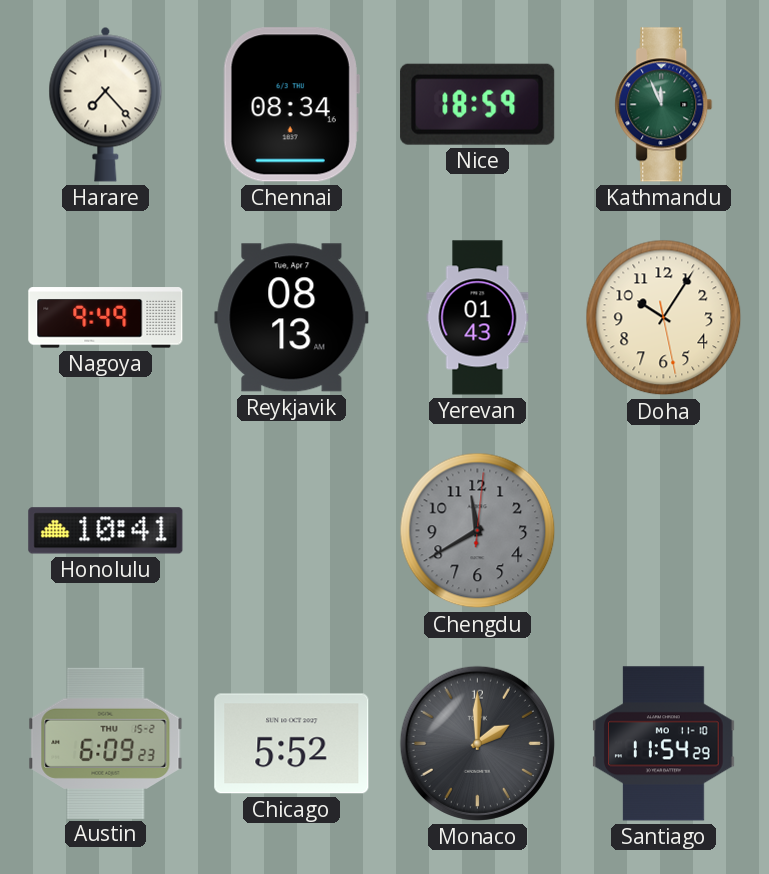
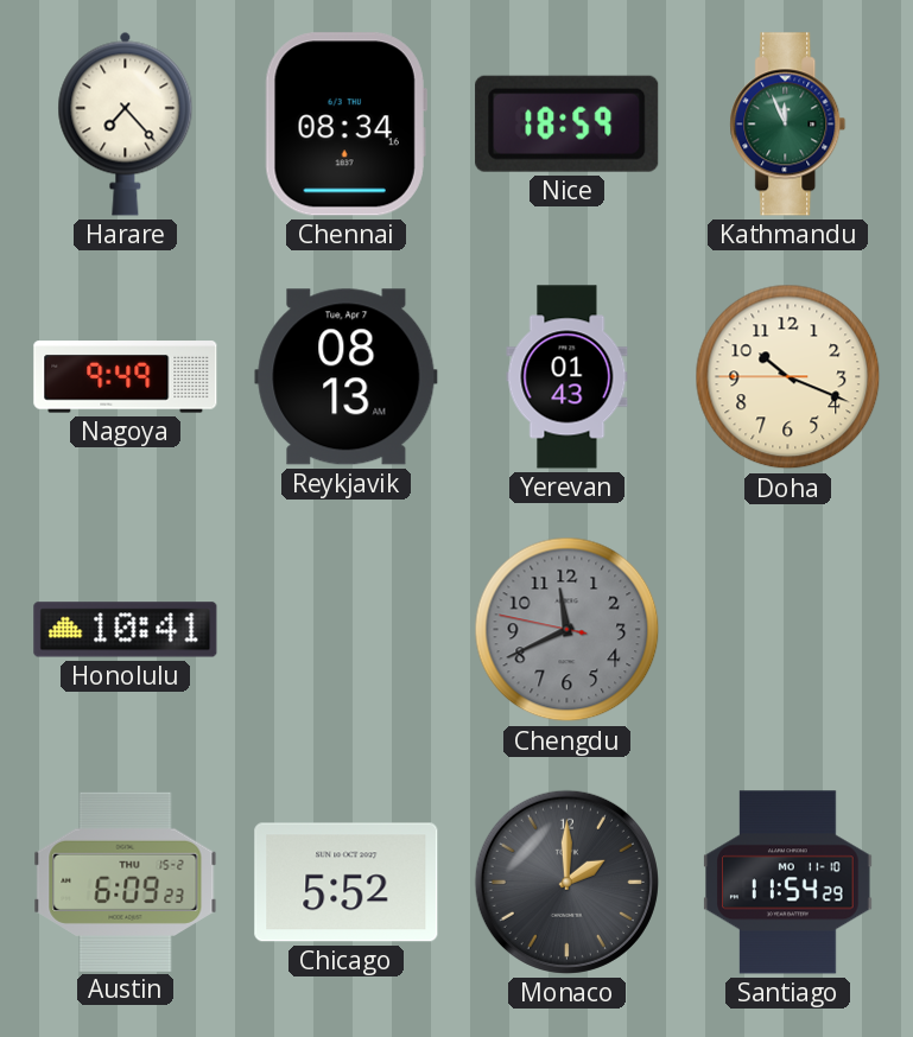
Doha: 10:05 -> 10:18
Chengdu: 11:40:01 -> 11:40:47
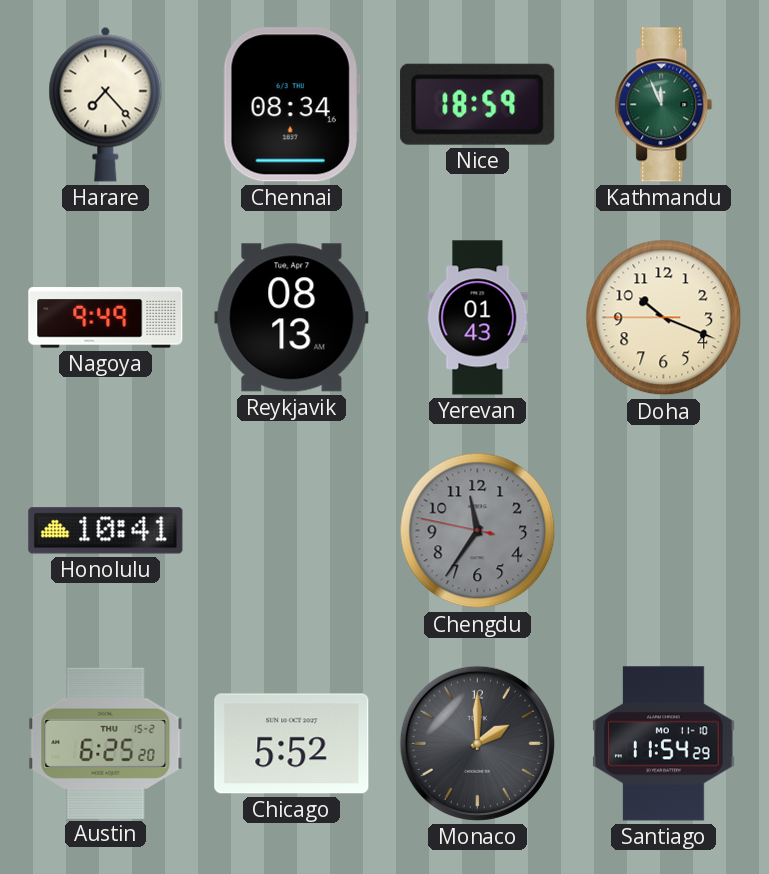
Chengdu: 11:40 -> 11:35
Austin: 6:09 -> 6:25
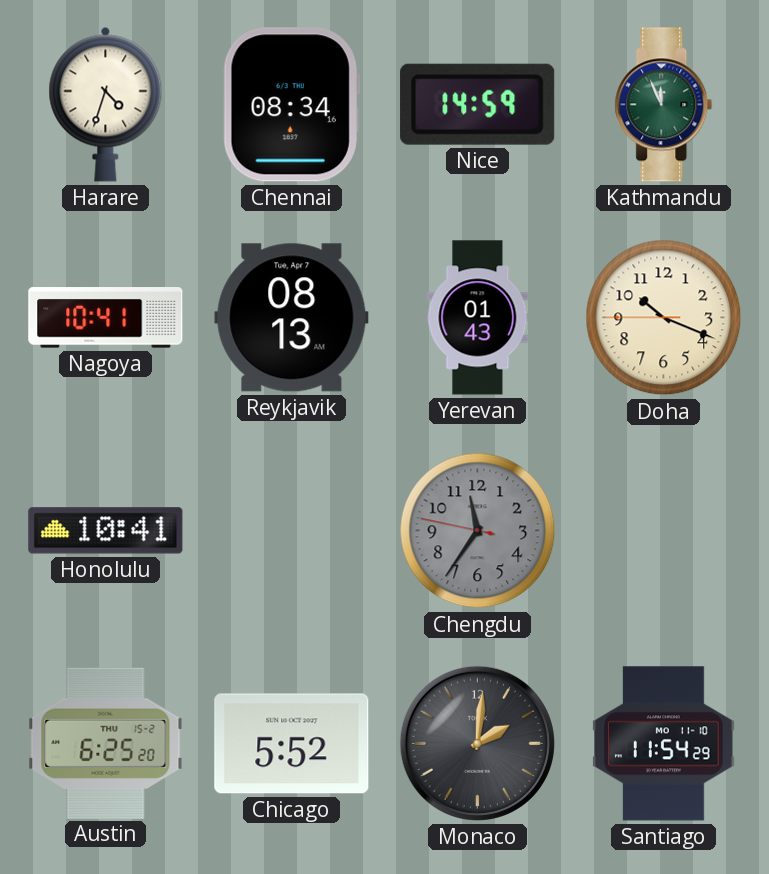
Harare: 7:23 -> 4:33
Nice: 18:59 -> 14:59
Nagoya: 9:49 -> 10:41
Monaco: 2:00 -> 2:01
